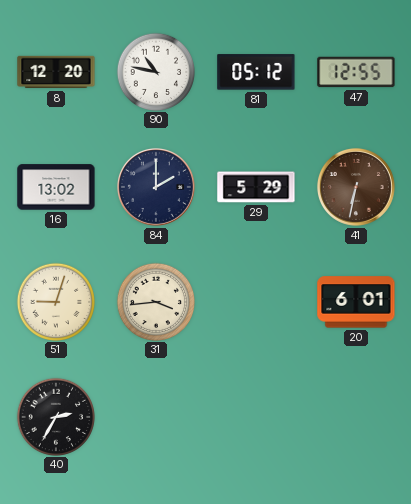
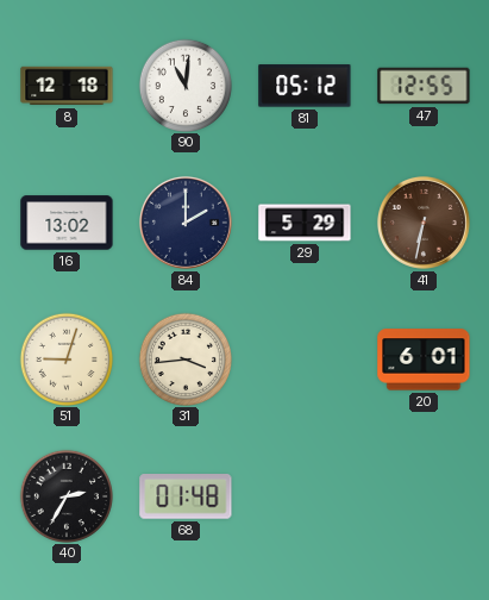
8: 12:20 -> 12:18
90: 10:47 -> 11:01
68: none -> 01:48
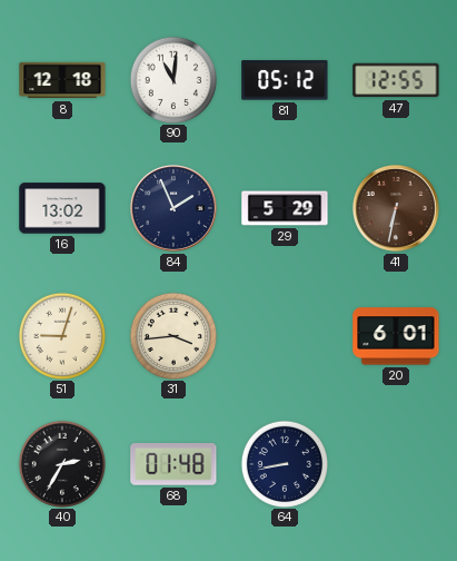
84: 2:00 -> 1:56
64: none -> 8:43
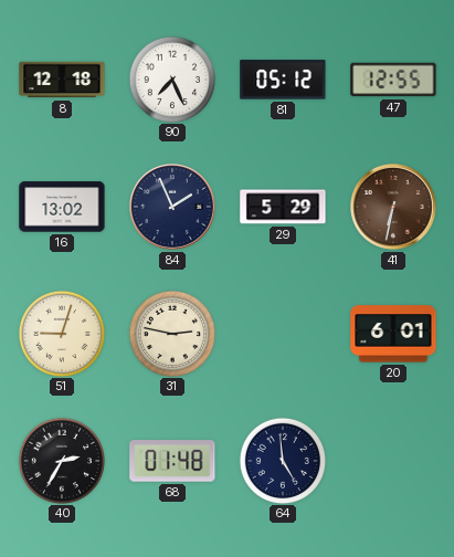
90: 11:01 -> 7:26
31: 3:44 -> 2:47
64: 8:43 -> 4:59
